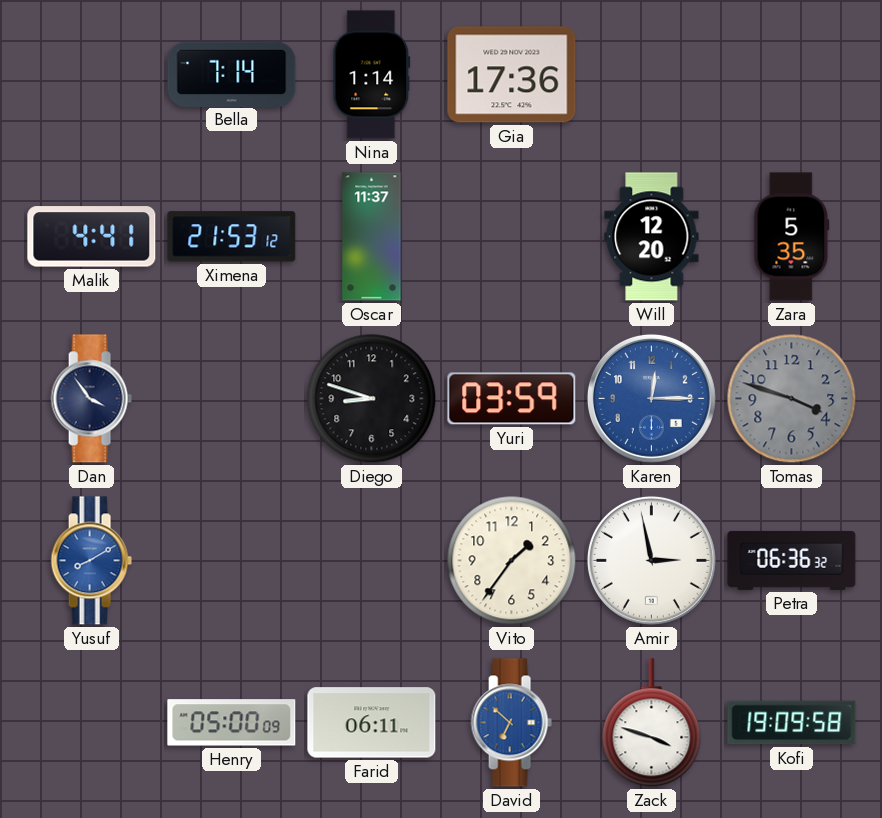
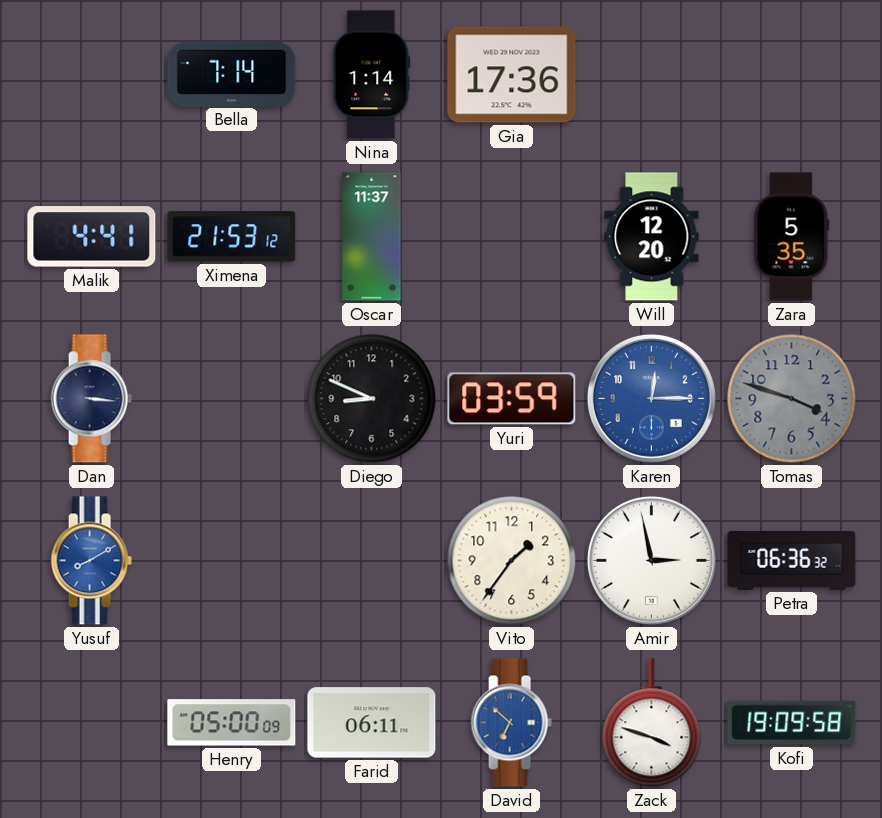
Dan: 3:54 -> 3:16
Diego: 8:48 -> 8:49
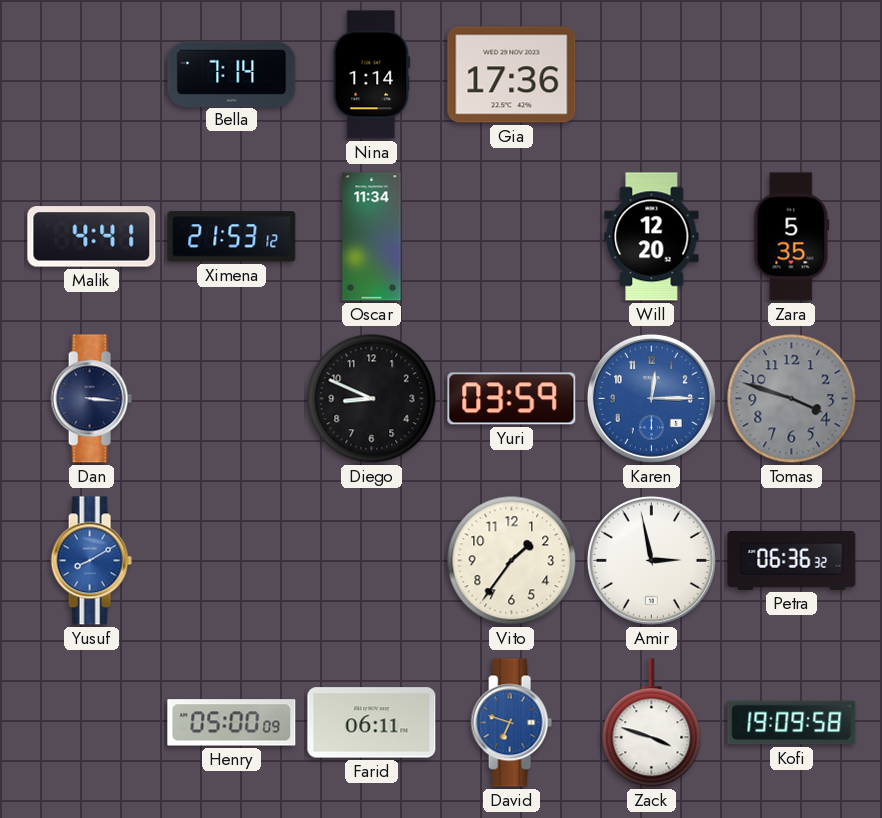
Oscar: 11:37 -> 11:34
David: 6:52 -> 6:48
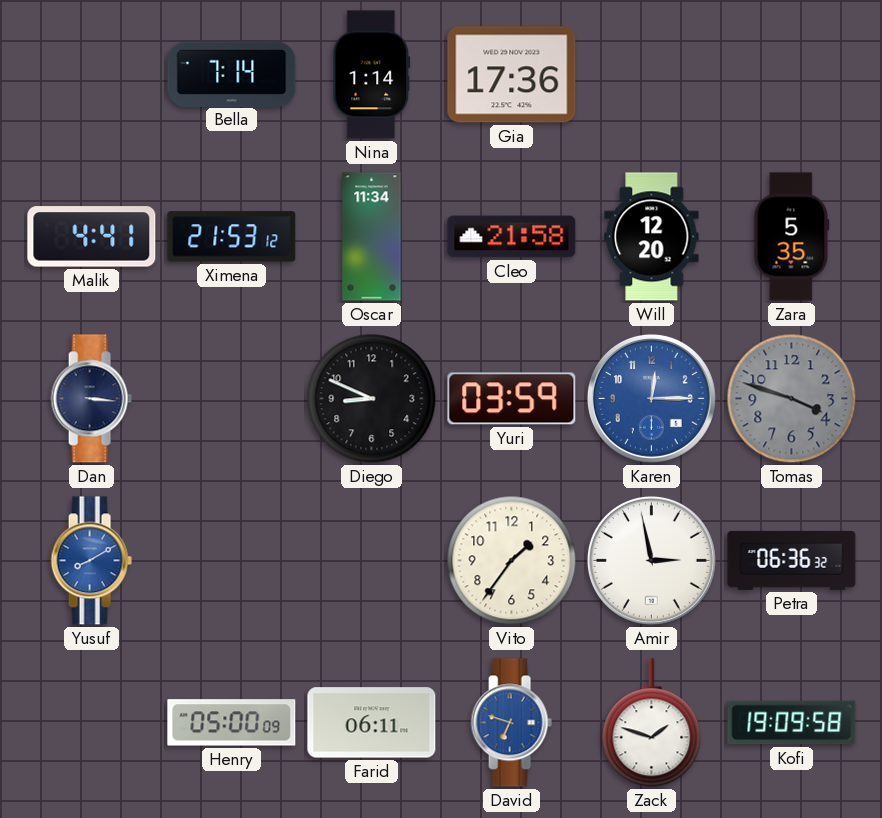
Cleo: none -> 21:58
Zack: 3:48 -> 1:48
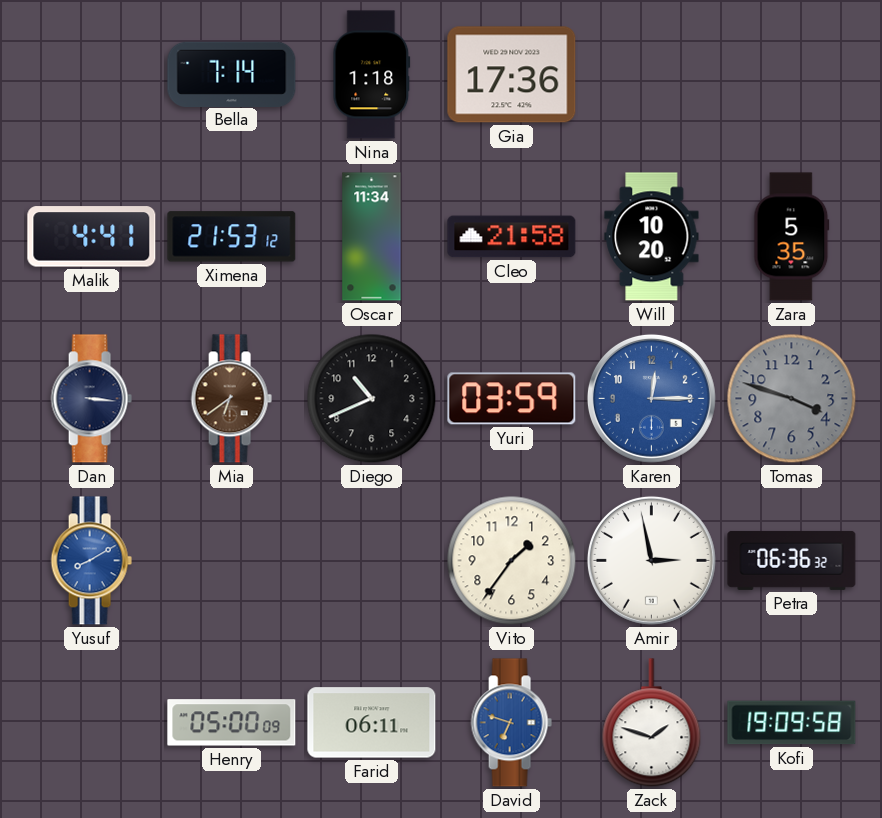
Nina: 1:14 -> 1:18
Will: 12:20 -> 10:20
Mia: none -> 6:39
Diego: 8:49 -> 10:41
